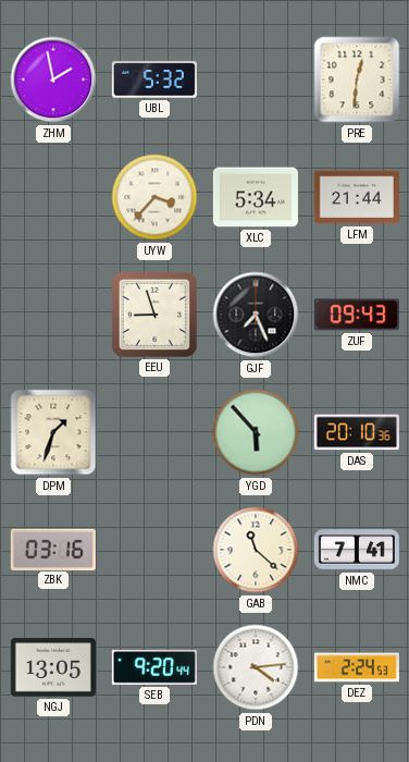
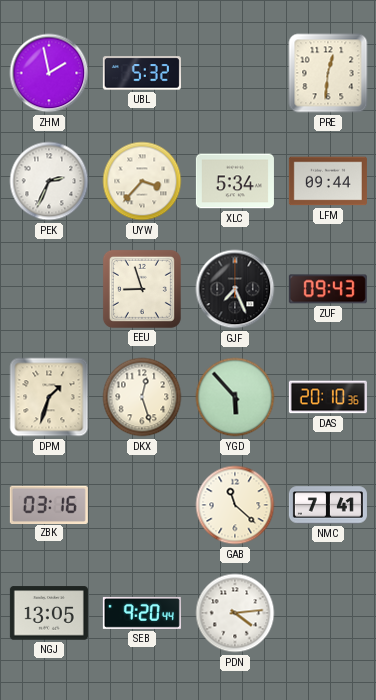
PEK: none -> 2:34
LFM: 21:44 -> 09:44
DKX: none -> 12:27
DEZ: 2:24 -> none
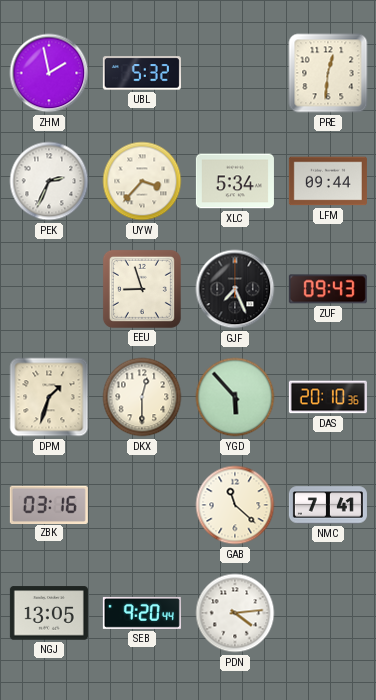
DKX: 12:27 -> 12:30
